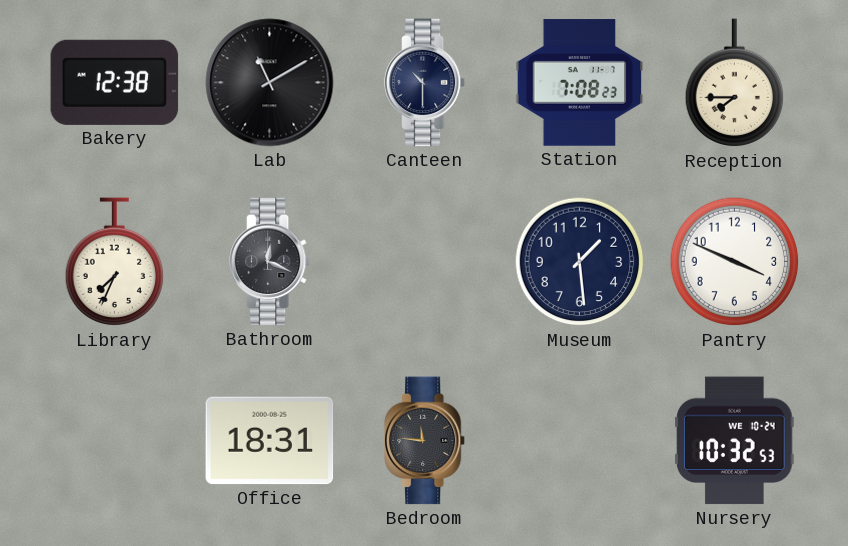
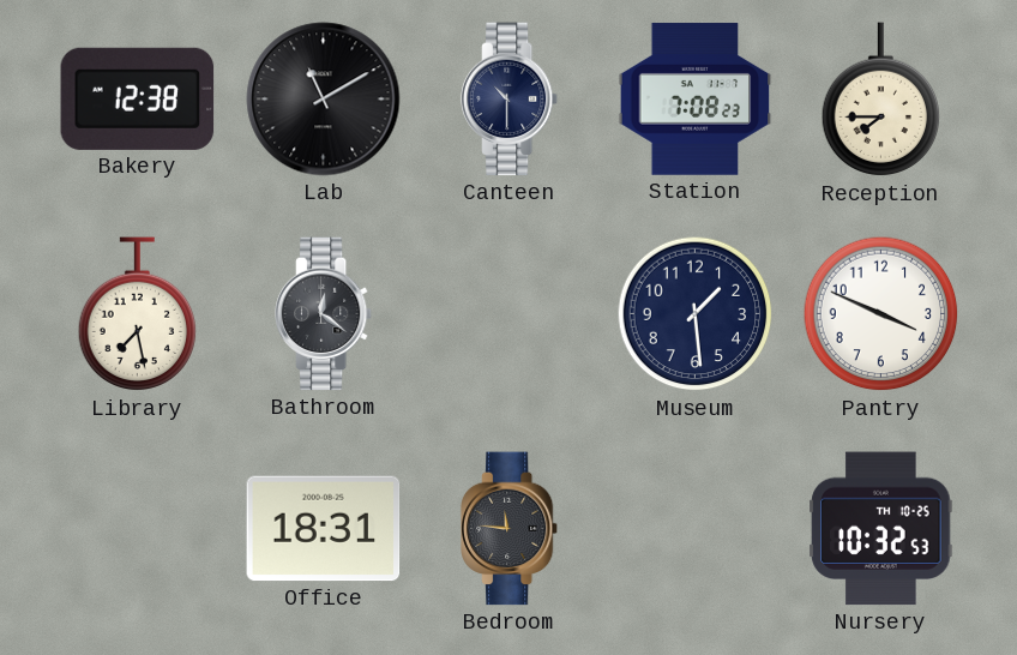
Library: 7:34 -> 7:28
Bathroom: 12:19 -> 12:21
Nursery date: WE 10-24 -> TH 10-25
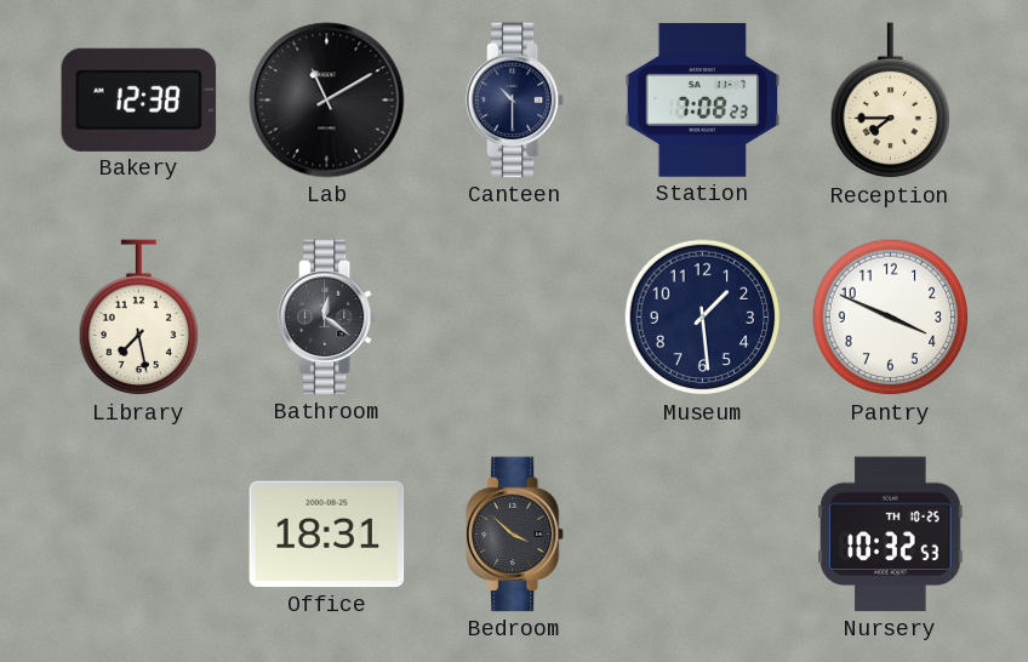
Bedroom: 11:46 -> 3:52
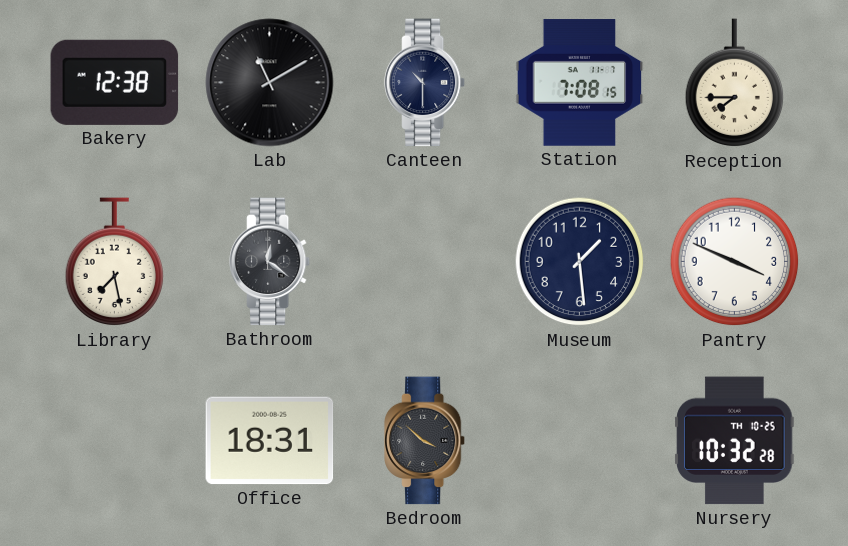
Station: 7:08:23 -> 7:08:15
Nursery: 10:32:53 -> 10:32:28
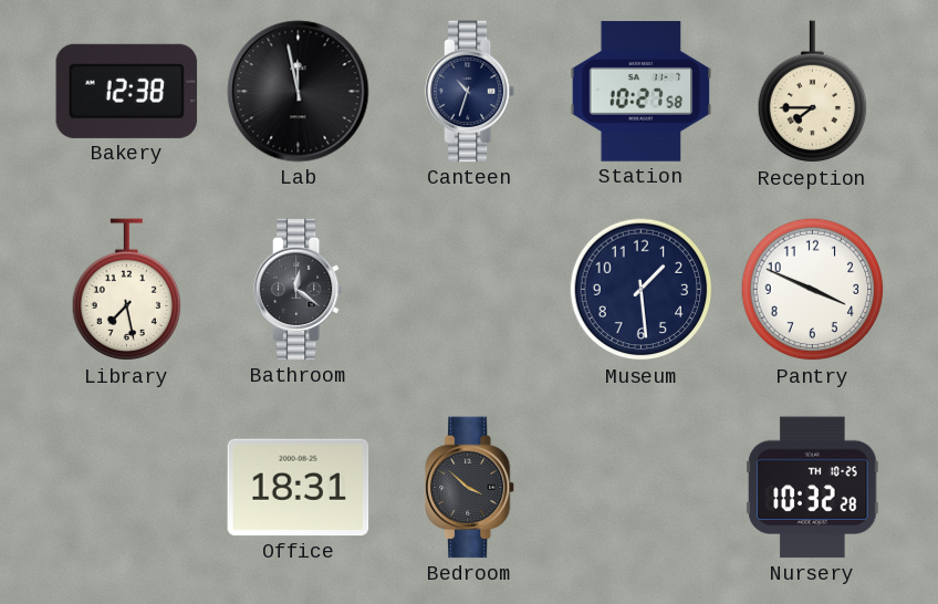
Lab: 11:10 -> 11:58
Canteen: 10:30 -> 10:33
Station: 7:08 -> 10:27
